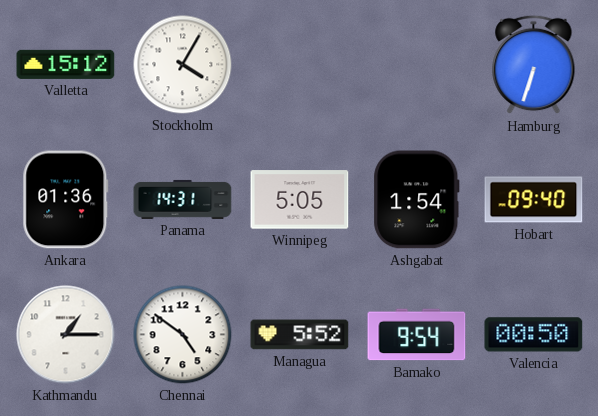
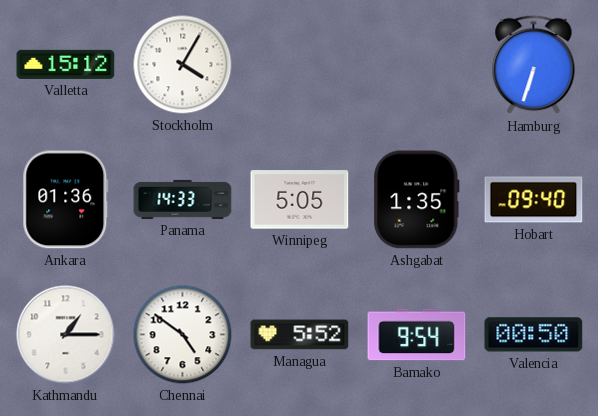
Panama: 14:31 -> 14:33
Ashgabat: 1:54 -> 1:35
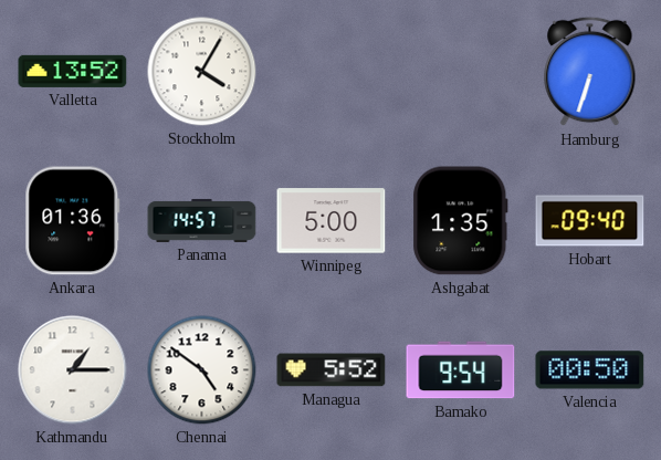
Valletta: 15:12 -> 13:52
Panama: 14:33 -> 14:57
Winnipeg: 5:05 -> 5:00
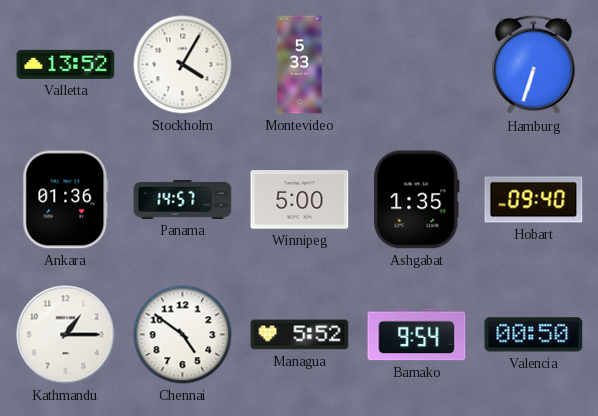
Montevideo: none -> 5:33
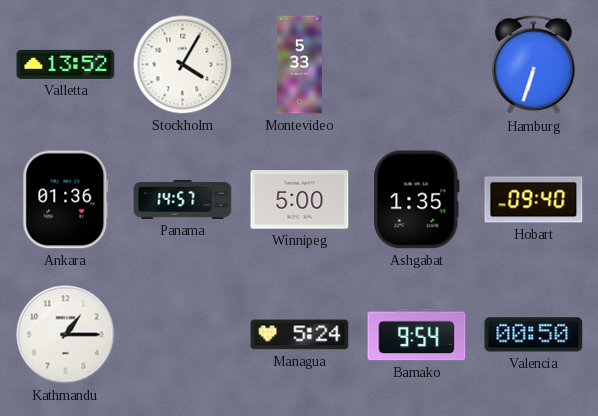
Chennai: 4:51 -> none
Managua: 5:52 -> 5:24
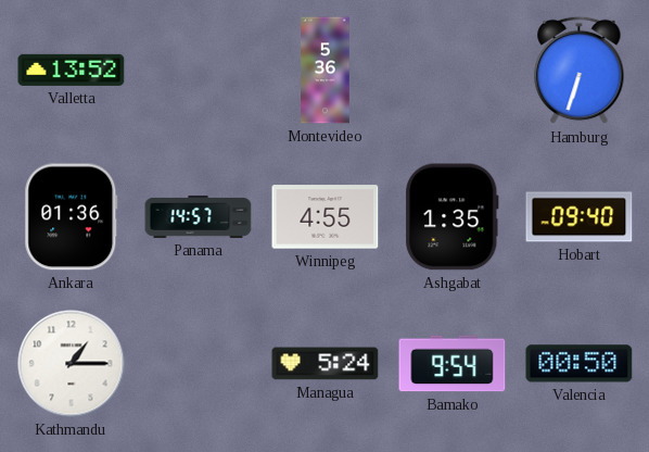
Stockholm: 4:05 -> none
Montevideo: 5:33 -> 5:36
Winnipeg: 5:00 -> 4:55
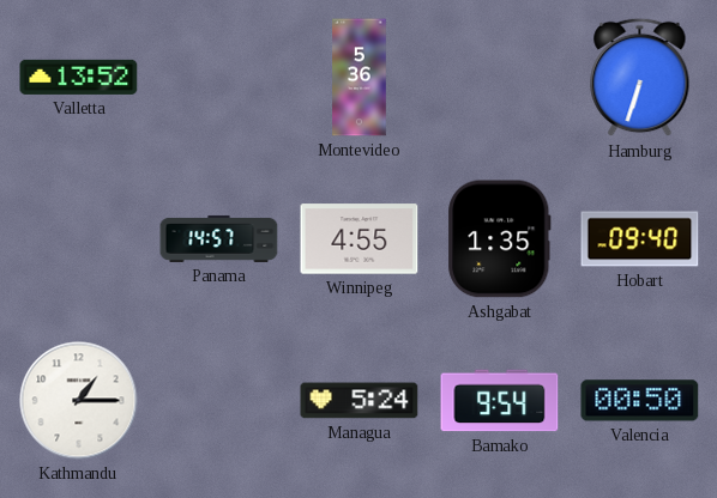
Ankara: 01:36 -> none
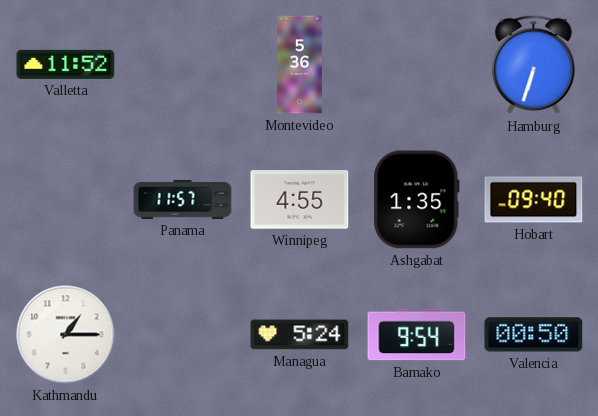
Valletta: 13:52 -> 11:52
Panama: 14:57 -> 11:57
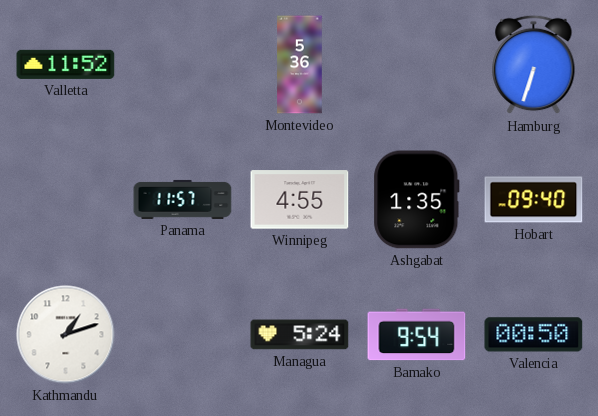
Kathmandu: 1:15 -> 1:12
